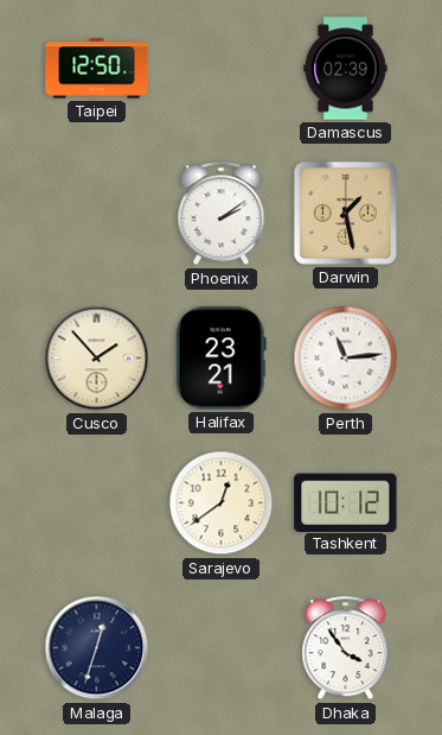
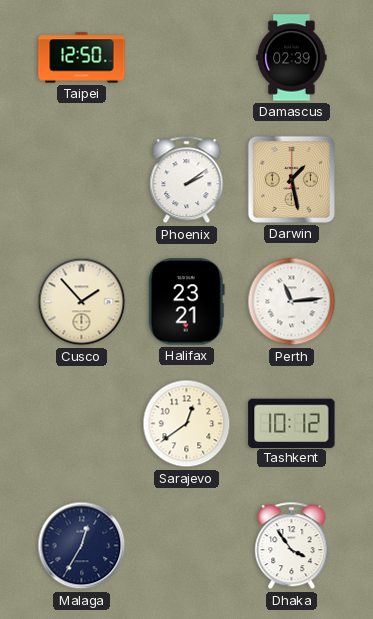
Malaga: 12:33 -> 12:35
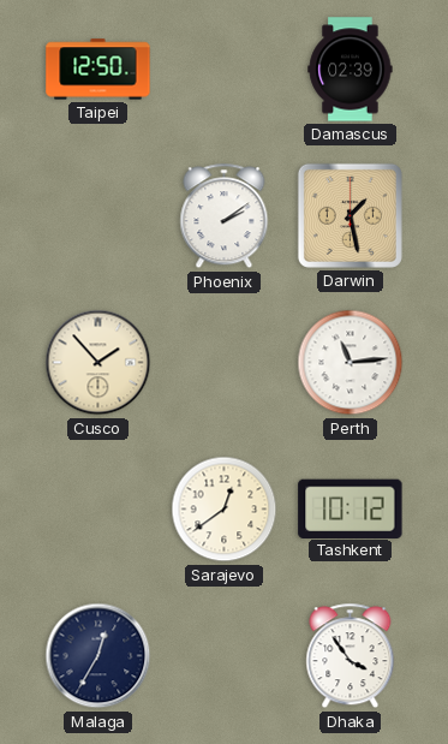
Halifax: 23:21 -> none
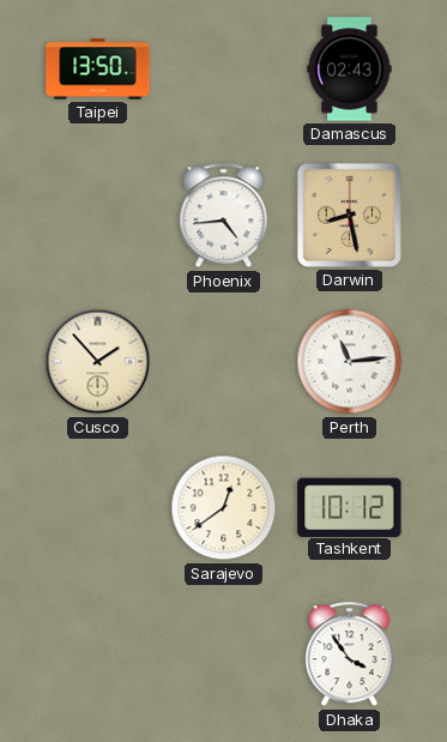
Taipei: 12:50 -> 13:50
Damascus: 02:39 -> 02:43
Phoenix: 2:09 -> 4:44
Darwin: 1:28 -> 8:28
Malaga: 12:35 -> none
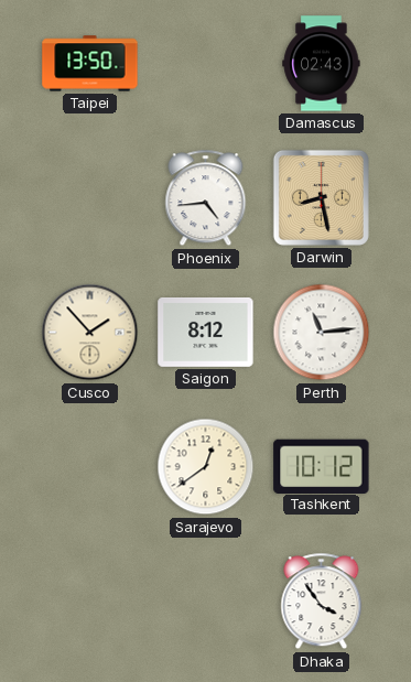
Saigon: none -> 8:12
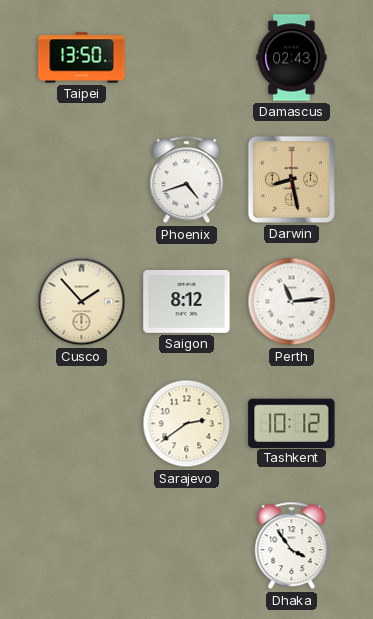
Phoenix: 4:44 -> 4:42
Sarajevo: 12:39 -> 2:39
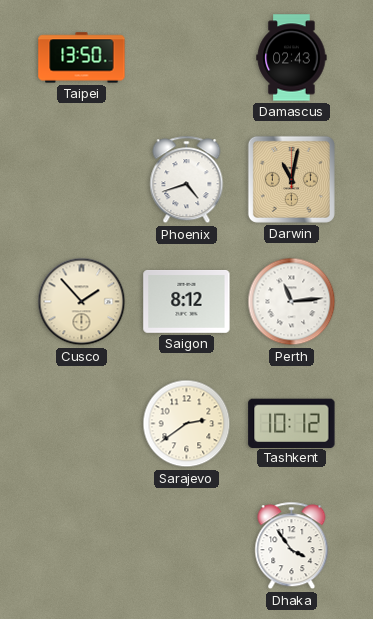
Darwin: 8:28 -> 11:02
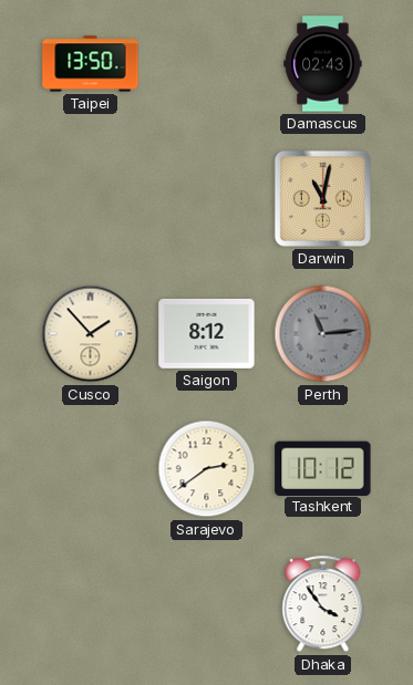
Phoenix: 4:42 -> none
Perth dial: white -> grey
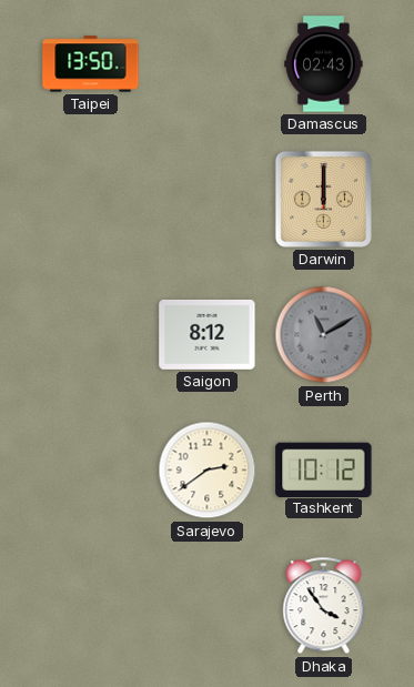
Darwin: 11:02 -> 12:00
Cusco: 1:53 -> none
Perth: 11:14 -> 11:10
